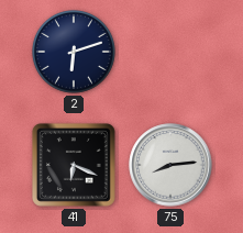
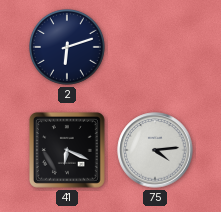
75: 8:14 -> 4:14
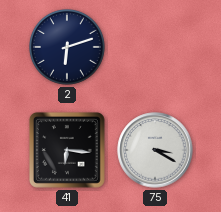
41: 6:19 -> 6:16
75: 4:14 -> 3:20
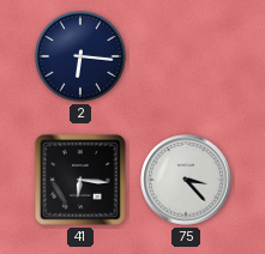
2: 6:12 -> 6:16
75: 3:20 -> 3:23
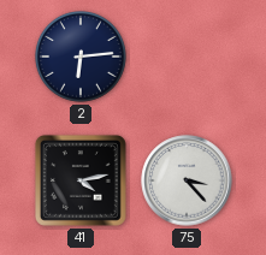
2: 6:16 -> 6:14
41: 6:16 -> 4:13
